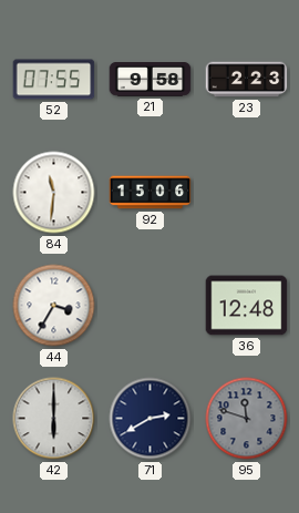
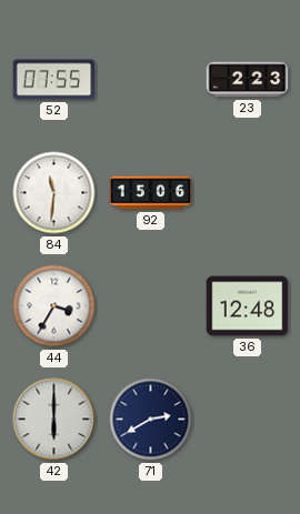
21: 9:58 -> none
95: 11:48 -> none
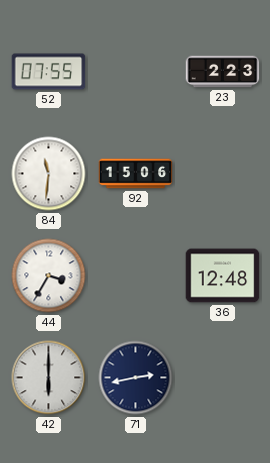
71: 2:40 -> 2:43
